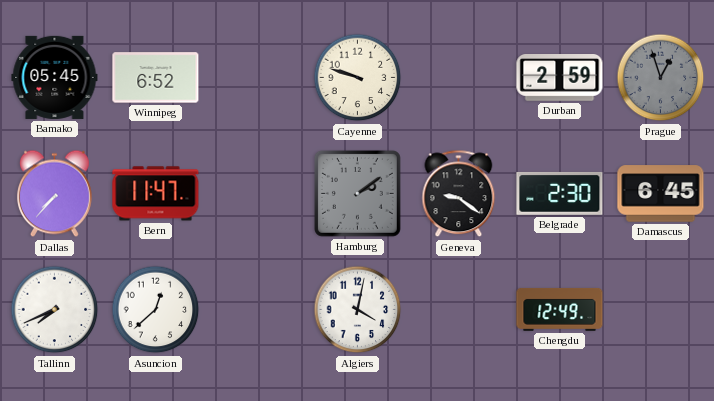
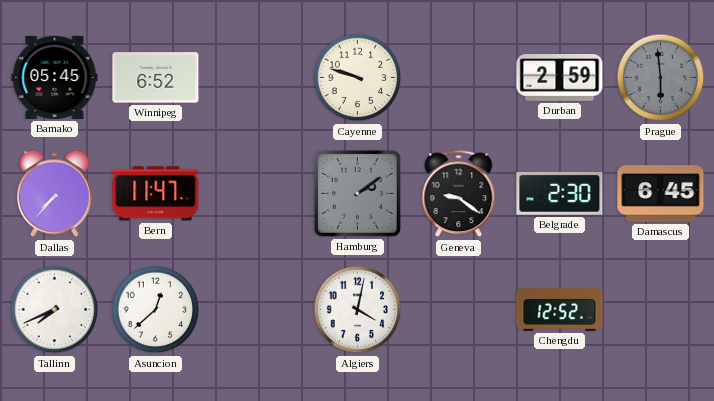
Prague: 12:57 -> 5:59
Chengdu: 12:49 -> 12:52
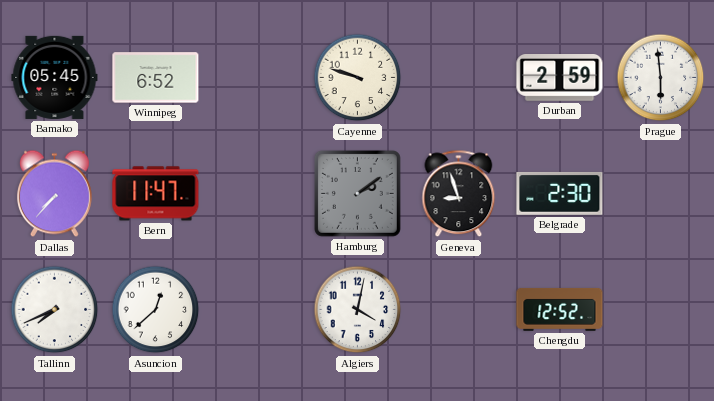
Prague dial: grey -> white
Geneva: 9:21 -> 8:57
Damascus: 6:45 -> none
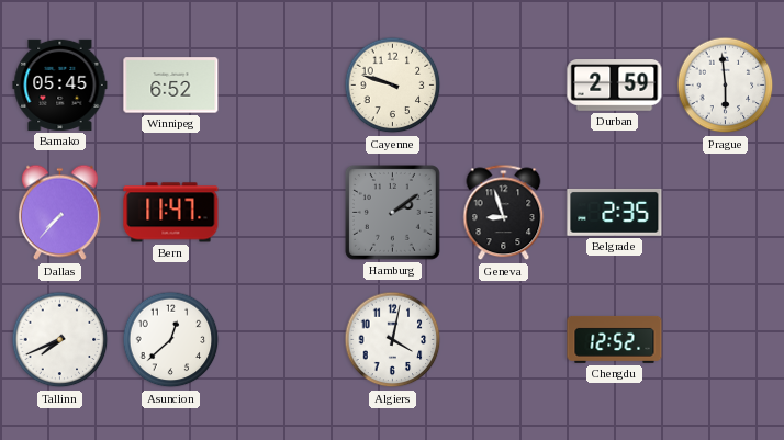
Belgrade: 2:30 -> 2:35
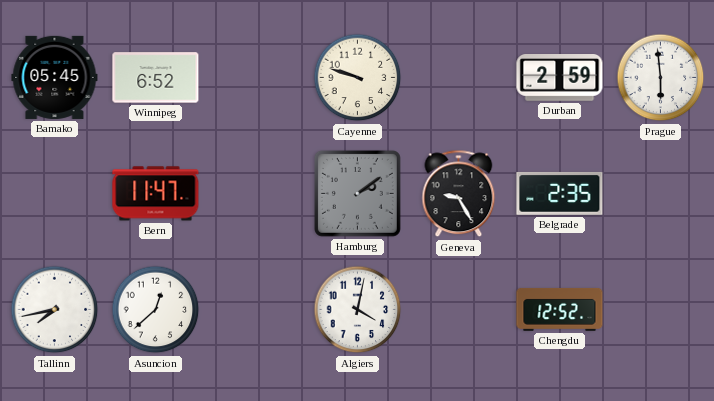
Dallas: 7:37 -> none
Geneva: 8:57 -> 9:25
Tallinn: 7:41 -> 7:43
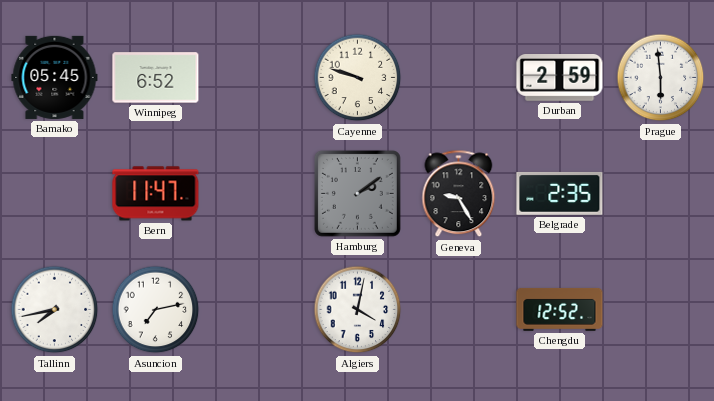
Asuncion: 12:38 -> 7:13
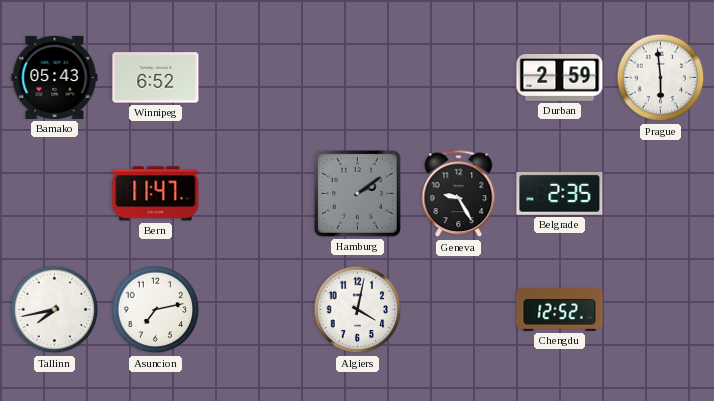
Bamako: 05:45 -> 05:43
Cayenne: 9:48 -> none
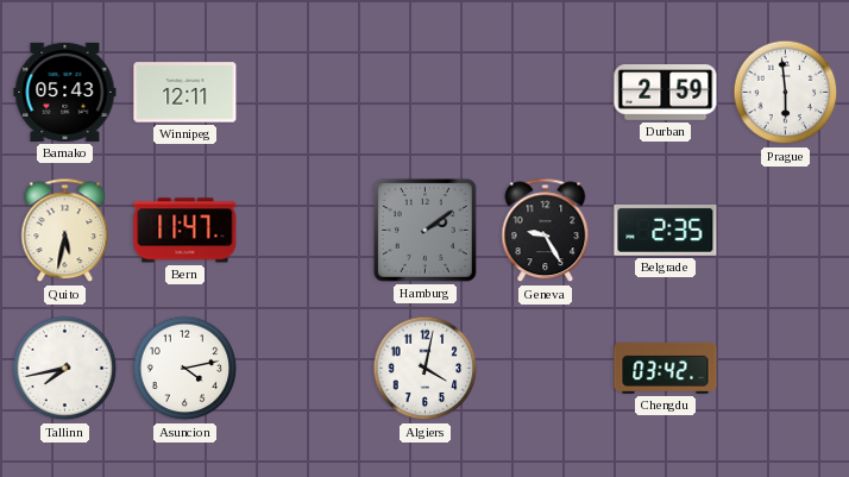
Winnipeg: 6:52 -> 12:11
Quito: none -> 5:32
Asuncion: 7:13 -> 4:13
Chengdu: 12:52 -> 03:42
